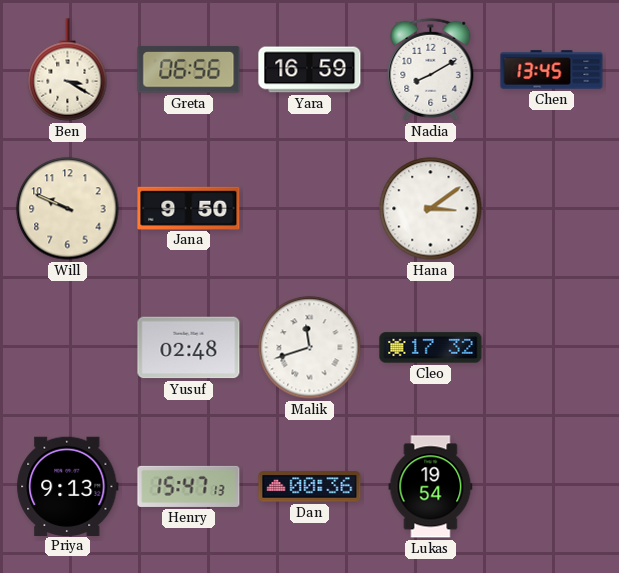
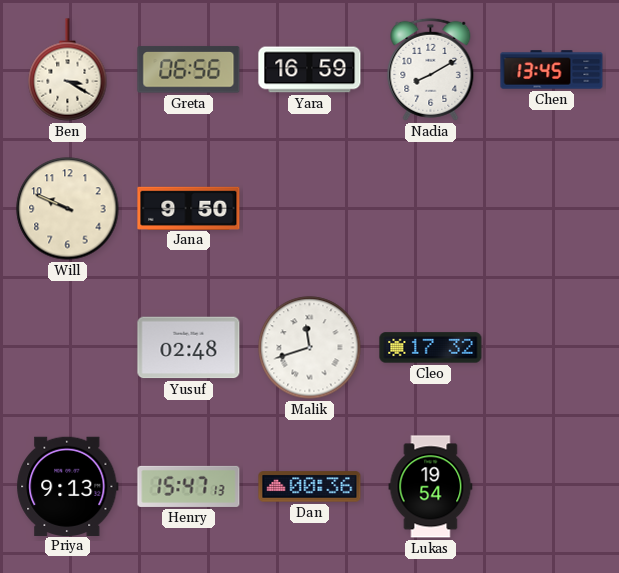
Hana: 3:09 -> none
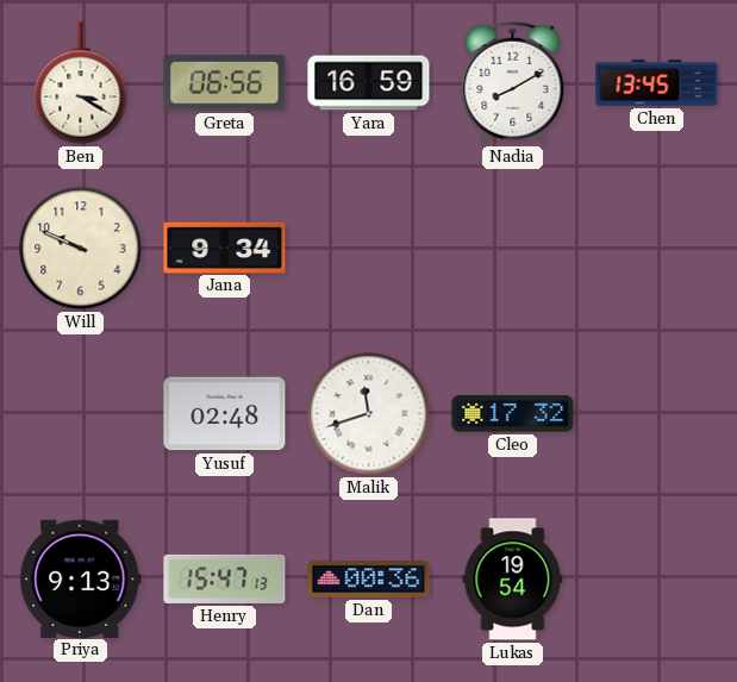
Jana: 9:50 -> 9:34
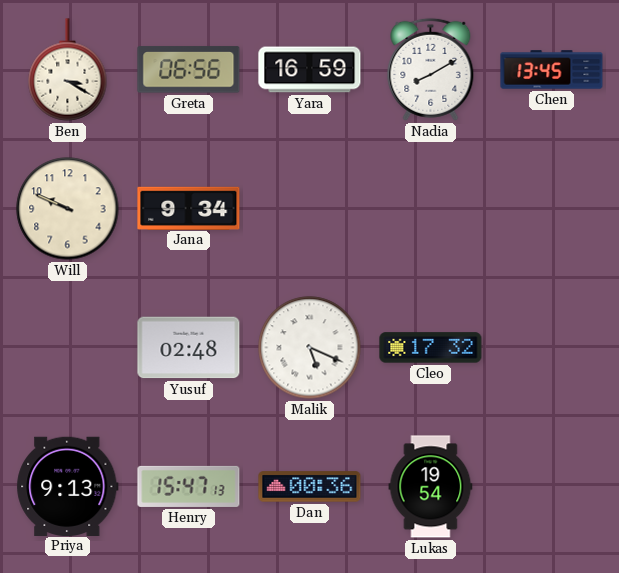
Malik: 11:42 -> 5:19
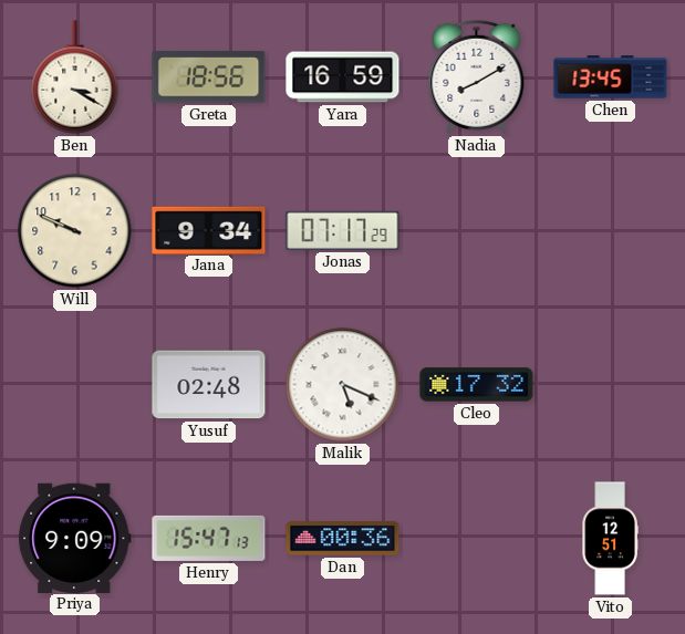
Greta: 06:56 -> 18:56
Jonas: none -> 07:17
Priya: 9:13 -> 9:09
Lukas: 19:54 -> none
Vito: none -> 12:51
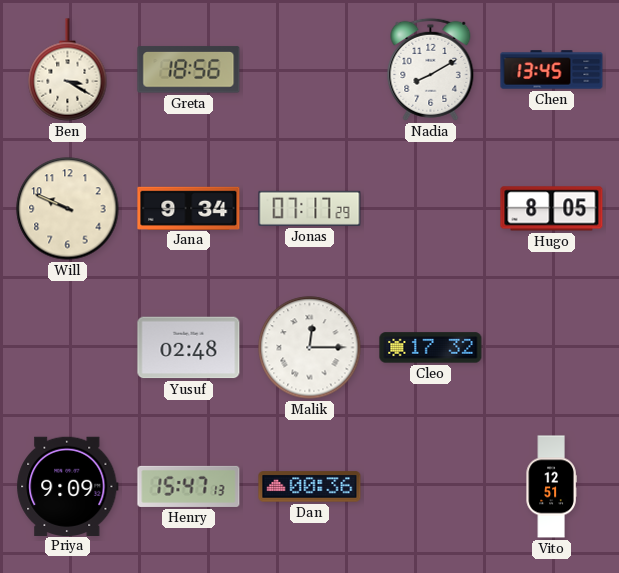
Yara: 16:59 -> none
Hugo: none -> 8:05
Malik: 5:19 -> 12:15
